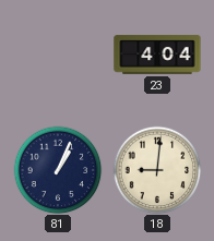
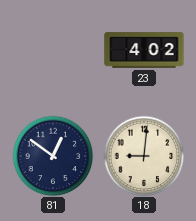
23: 4:04 -> 4:02
81: 1:04 -> 12:51
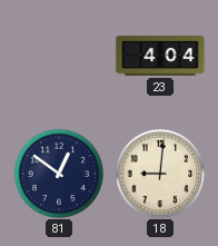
23: 4:02 -> 4:04
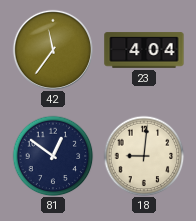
42: none -> 11:36
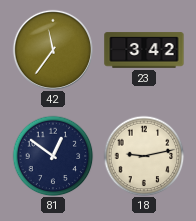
23: 4:04 -> 3:42
18: 9:01 -> 9:13
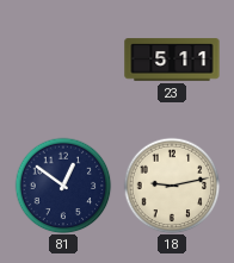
42: 11:36 -> none
23: 3:42 -> 5:11
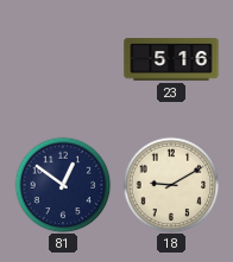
23: 5:11 -> 5:16
18: 9:13 -> 9:10
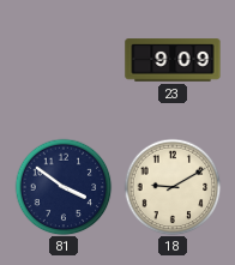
23: 5:16 -> 9:09
81: 12:51 -> 3:51
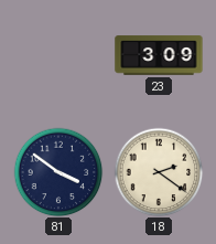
23: 9:09 -> 3:09
18: 9:10 -> 2:21
